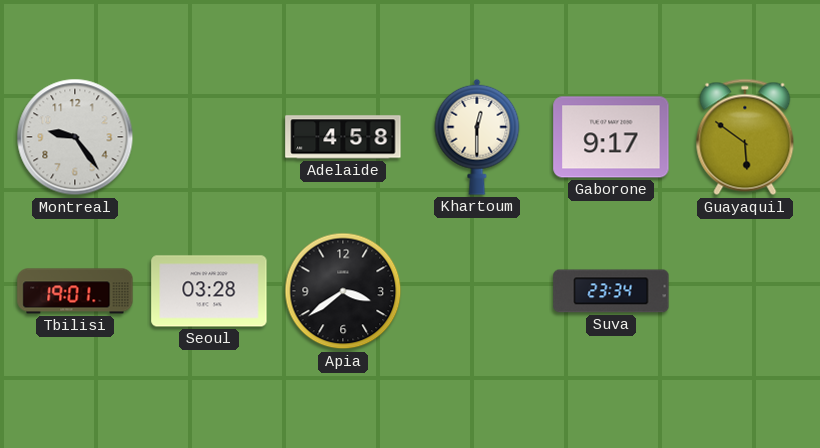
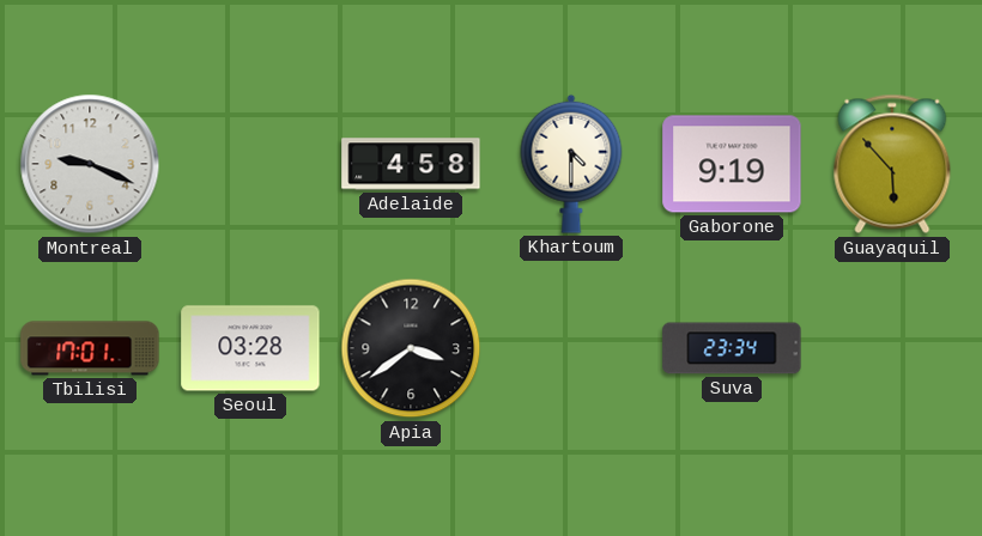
Montreal: 9:24 -> 9:19
Khartoum: 12:30 -> 4:30
Gaborone: 9:17 -> 9:19
Guayaquil: 5:51 -> 5:53
Tbilisi: 19:01 -> 17:01
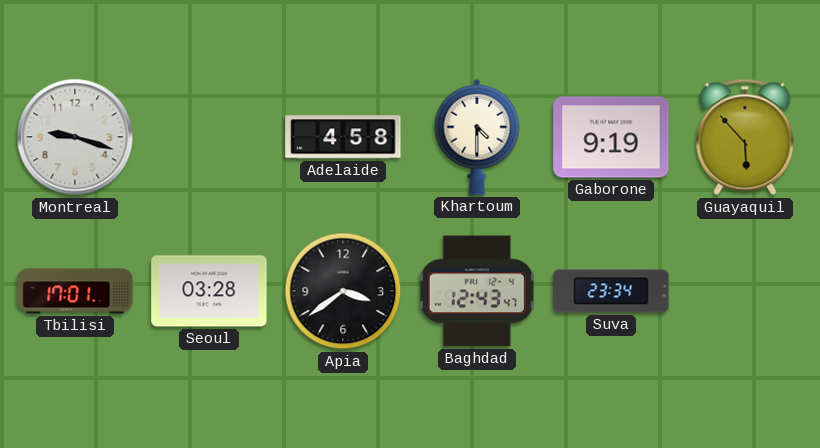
Montreal: 9:19 -> 9:18
Baghdad: none -> 12:43
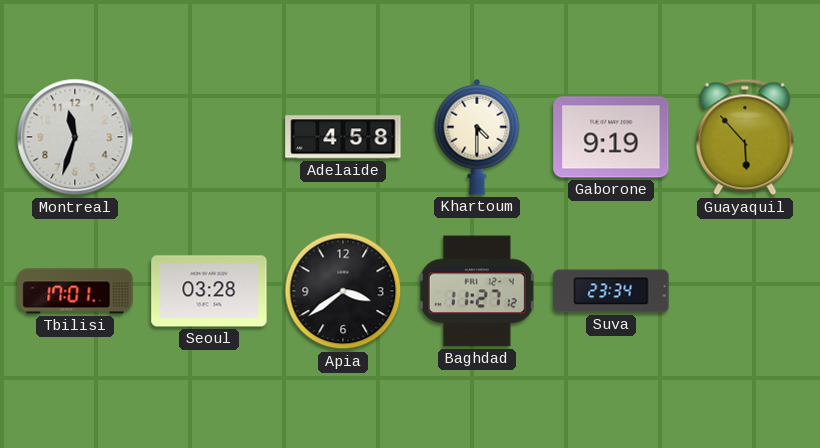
Montreal: 9:18 -> 11:33
Baghdad: 12:43 -> 11:27
